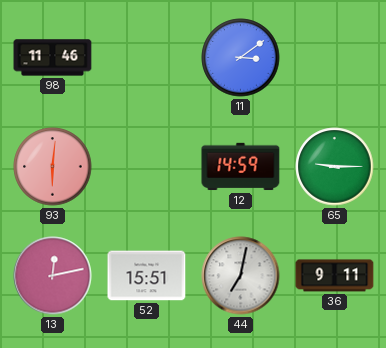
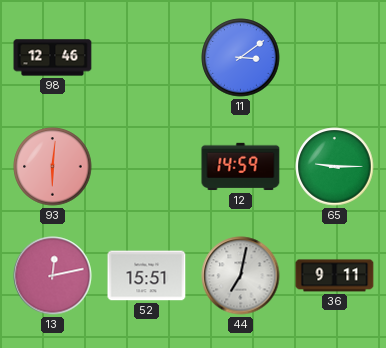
98: 11:46 -> 12:46
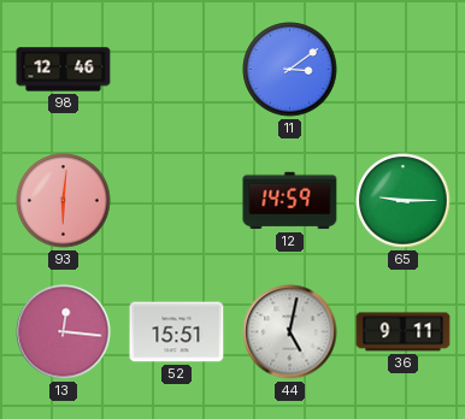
13: 12:13 -> 12:16
44: 7:02 -> 5:02
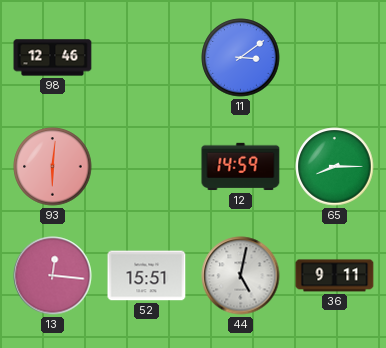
65: 9:15 -> 8:15
